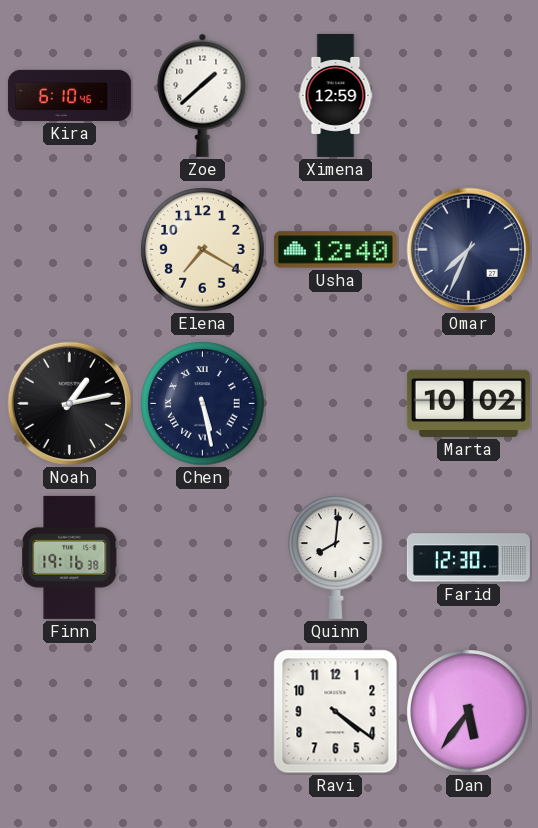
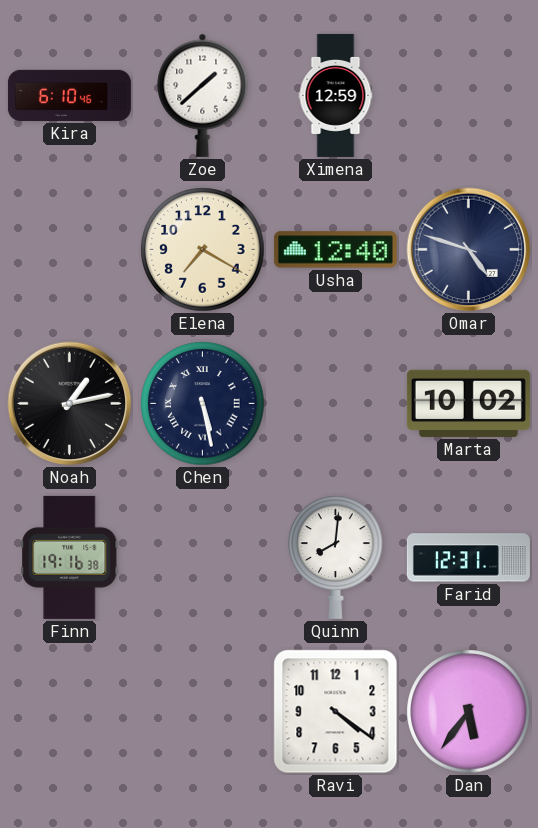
Omar: 7:34 -> 4:48
Farid: 12:30 -> 12:31
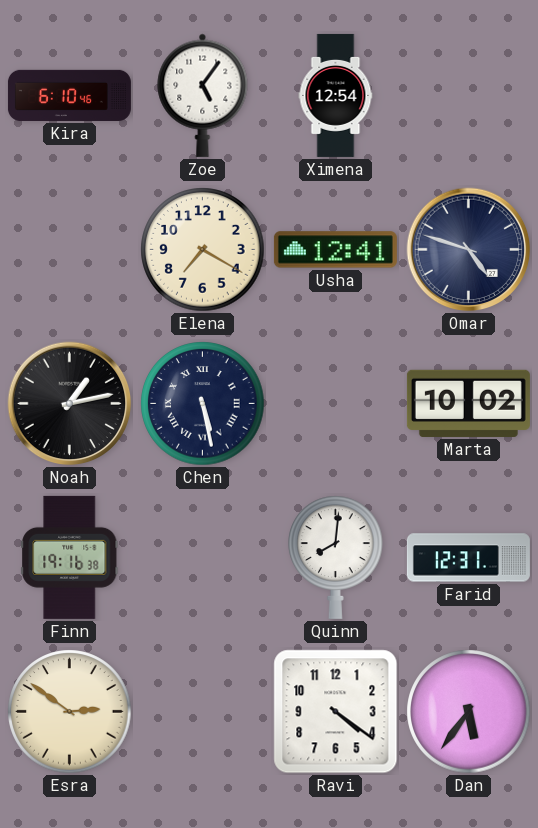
Zoe: 1:38 -> 5:06
Ximena: 12:59 -> 12:54
Usha: 12:40 -> 12:41
Esra: none -> 2:51
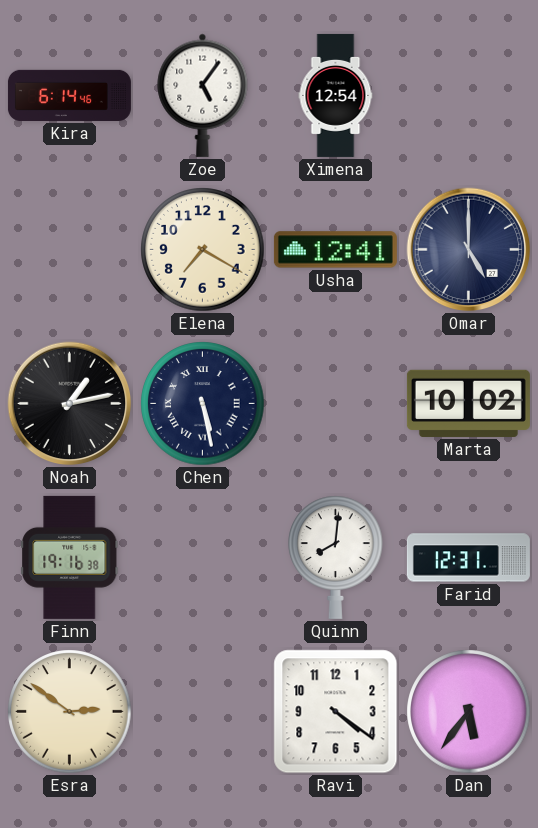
Kira: 6:10 -> 6:14
Omar: 4:48 -> 5:00
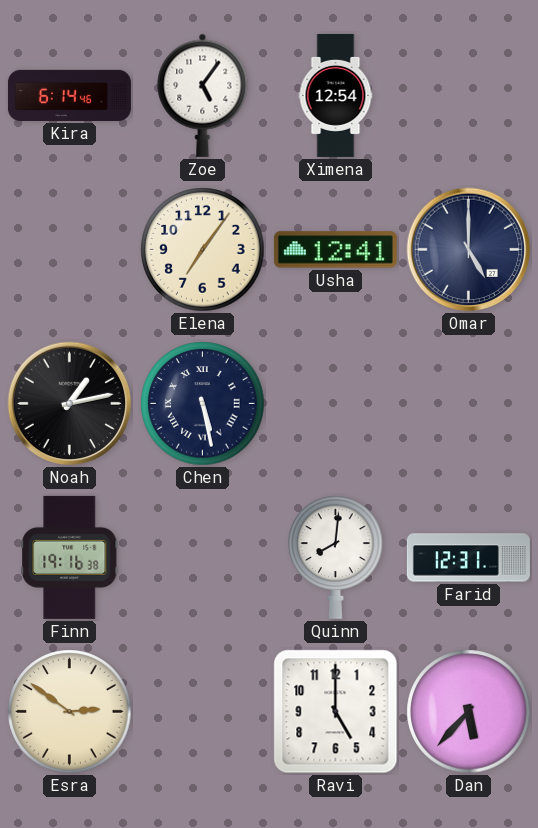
Elena: 7:20 -> 7:06
Marta: 10:02 -> none
Ravi: 4:21 -> 5:00
Dan: 5:36 -> 5:37
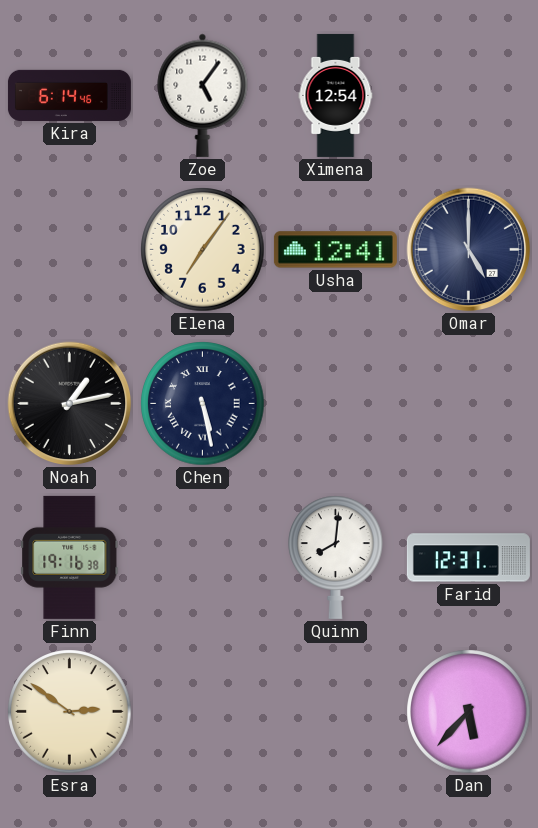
Ravi: 5:00 -> none
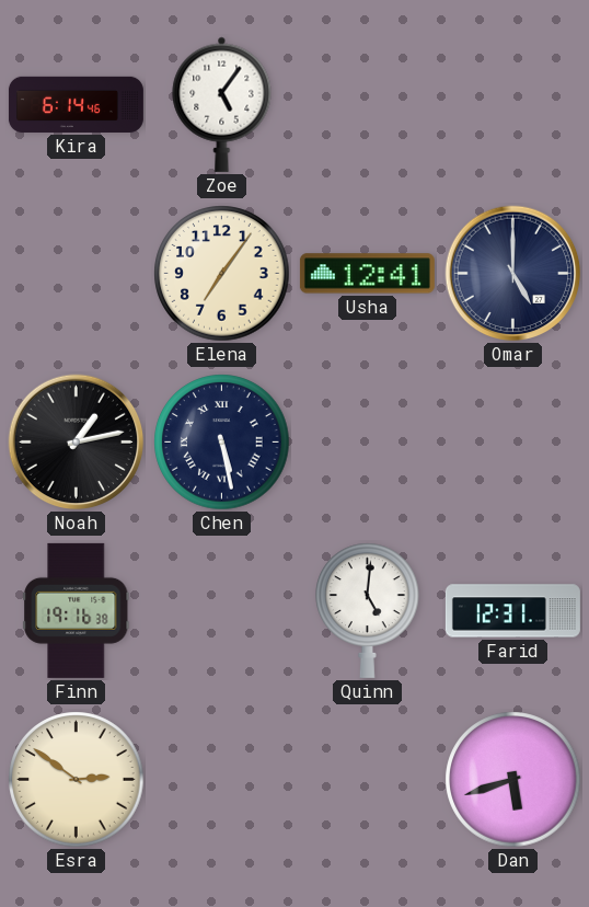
Ximena: 12:54 -> none
Quinn: 8:01 -> 5:01
Dan: 5:37 -> 5:42
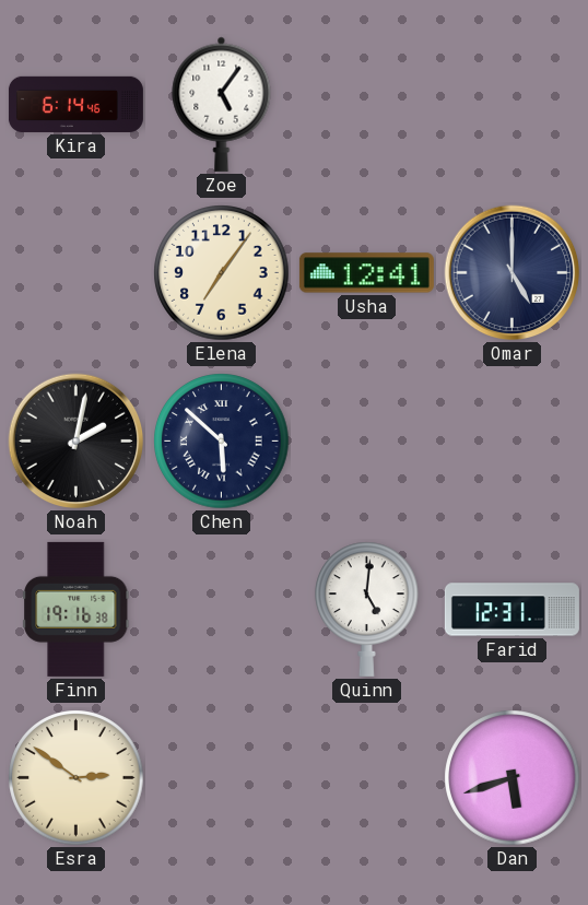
Noah: 1:13 -> 2:02
Chen: 5:28 -> 5:52
